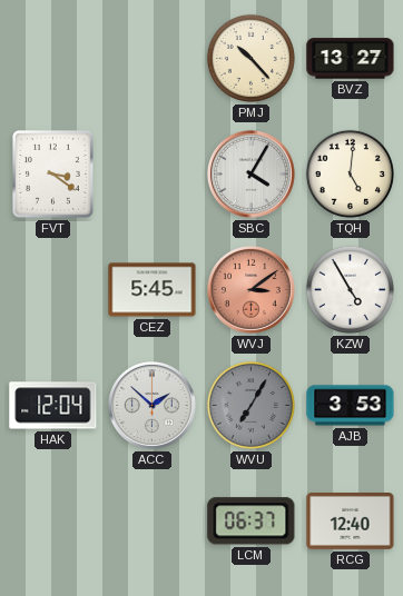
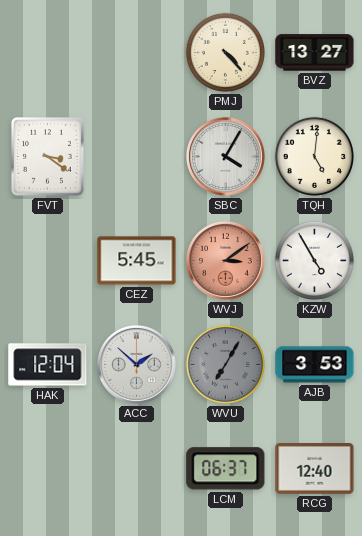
PMJ: 10:23 -> 4:23
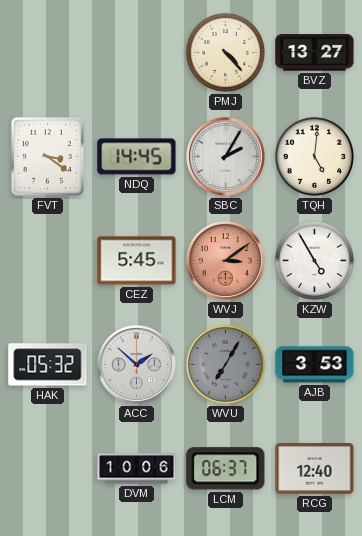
NDQ: none -> 14:45
SBC: 4:05 -> 2:05
HAK: 12:04 -> 05:32
DVM: none -> 10:06
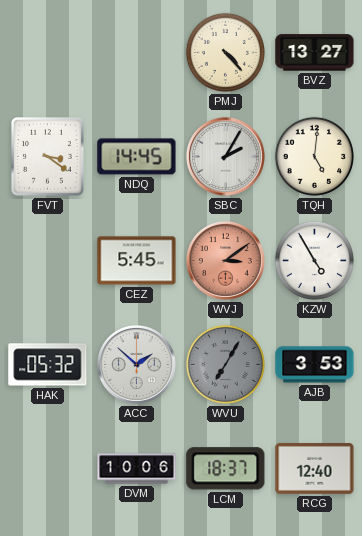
LCM: 06:37 -> 18:37
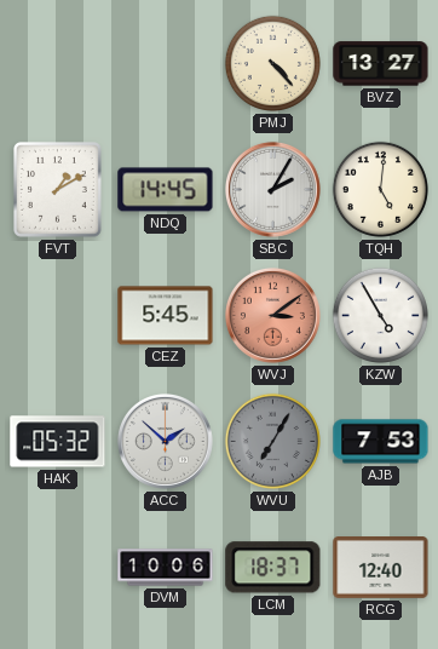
FVT: 3:21 -> 1:10
AJB: 3:53 -> 7:53
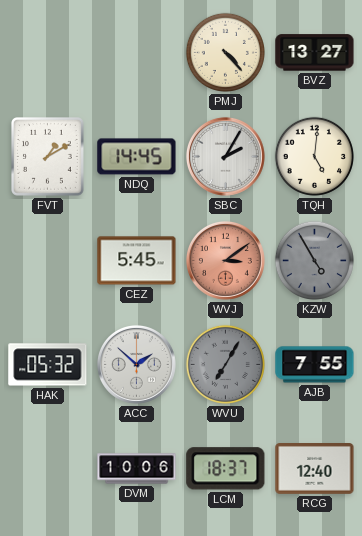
KZW dial: white -> grey
AJB: 7:53 -> 7:55
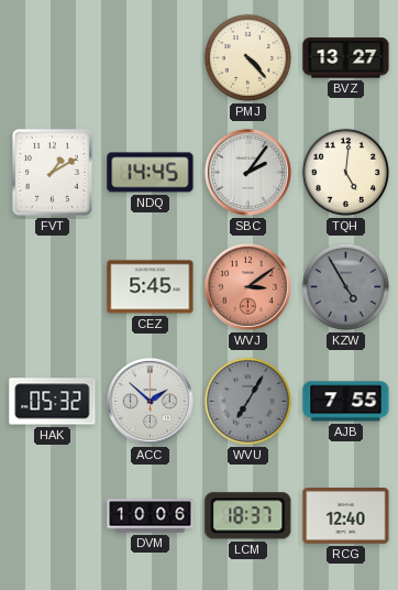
SBC: 2:05 -> 2:06
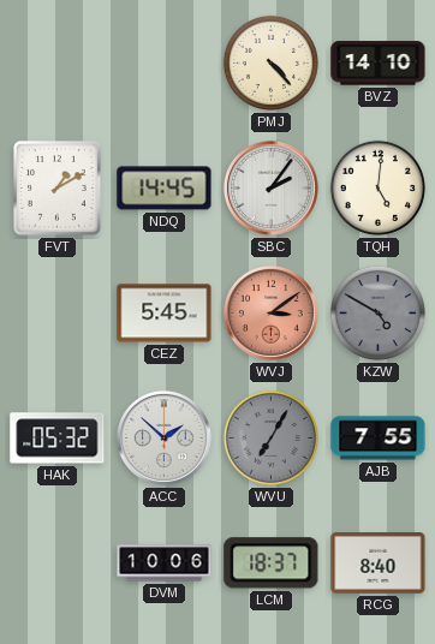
BVZ: 13:27 -> 14:10
KZW: 4:55 -> 4:50
RCG: 12:40 -> 8:40
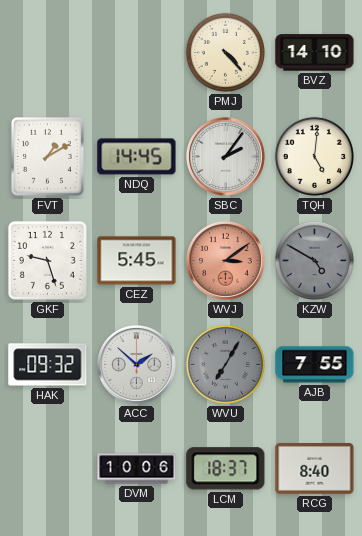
GKF: none -> 9:27
HAK: 05:32 -> 09:32
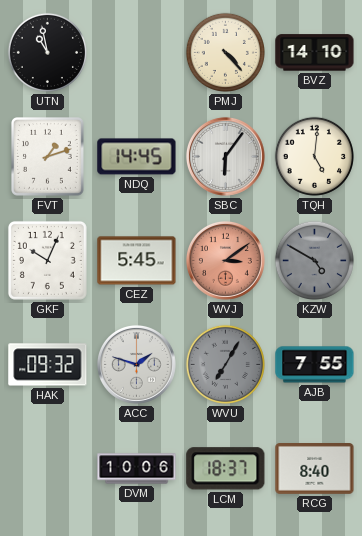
UTN: none -> 10:58
FVT: 1:10 -> 1:12
SBC: 2:06 -> 6:06
GKF: 9:27 -> 10:04
ACC: 1:52 -> 1:48
